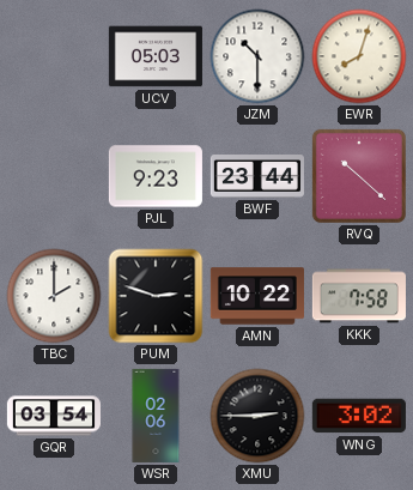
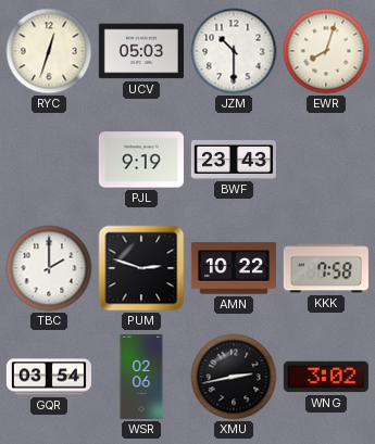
RYC: none -> 12:33
PJL: 9:23 -> 9:19
BWF: 23:44 -> 23:43
RVQ: 10:22 -> none
XMU: 2:45 -> 2:43
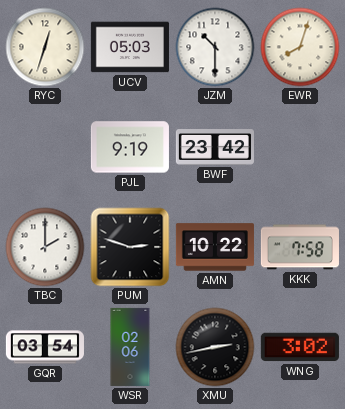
BWF: 23:43 -> 23:42
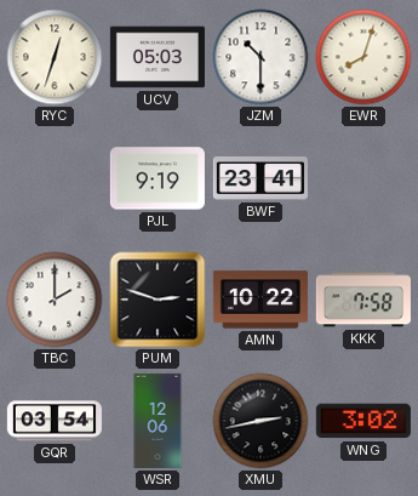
BWF: 23:42 -> 23:41
WSR: 02:06 -> 12:06
